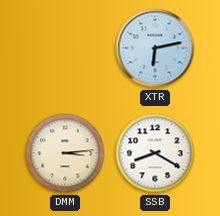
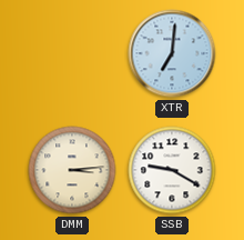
XTR: 6:13 -> 7:01
SSB: 8:20 -> 9:20
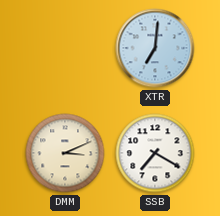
DMM: 3:14 -> 3:11
SSB: 9:20 -> 7:20
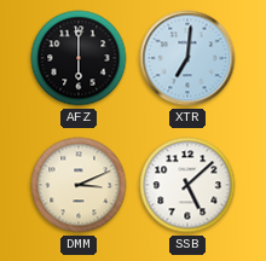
AFZ: none -> 6:00
SSB: 7:20 -> 5:08
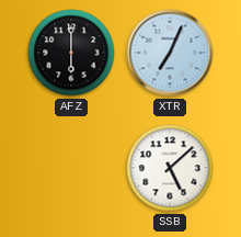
XTR: 7:01 -> 7:04
DMM: 3:11 -> none
